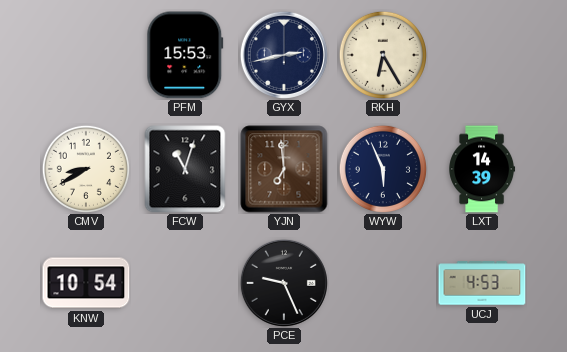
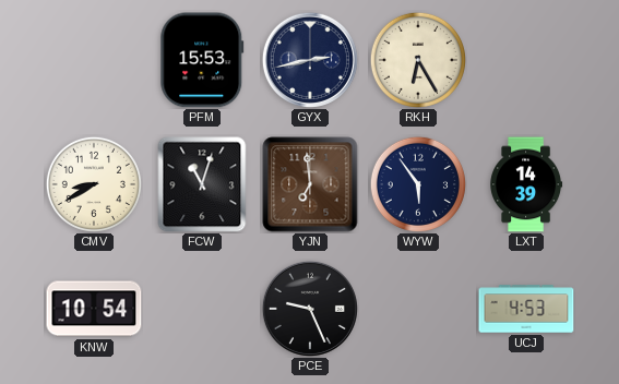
WYW: 5:56 -> 5:54
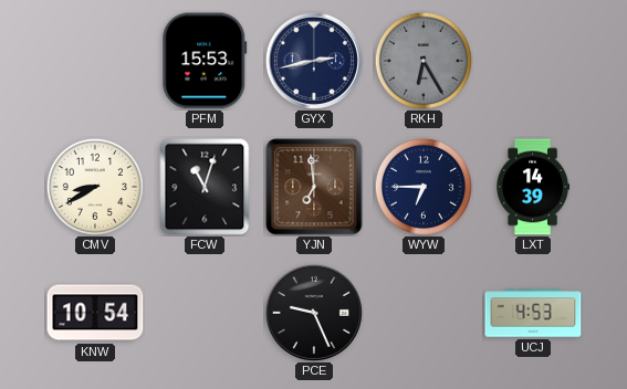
RKH dial: cream -> grey
WYW: 5:54 -> 6:45
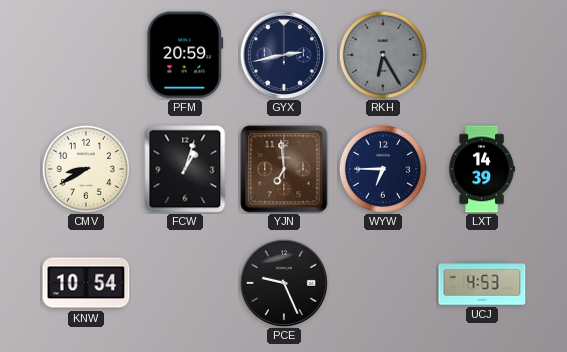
PFM: 15:53 -> 20:59
FCW: 11:03 -> 1:03
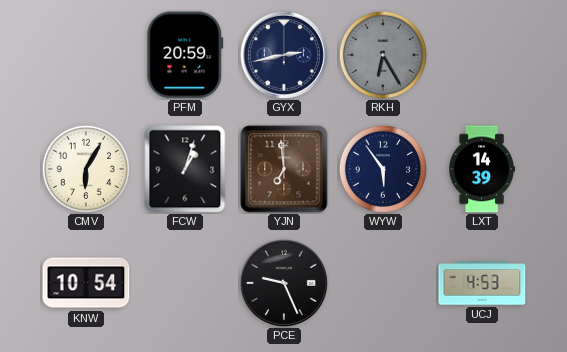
CMV: 8:40 -> 6:05
WYW: 6:45 -> 5:54
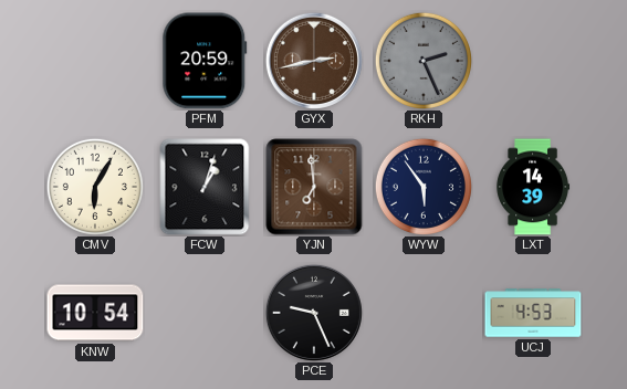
GYX dial: navy -> brown
RKH: 6:25 -> 2:26
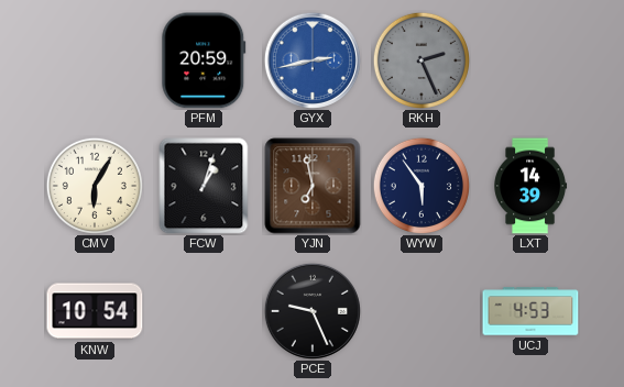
GYX dial: brown -> blue
YJN: 6:59 -> 6:58
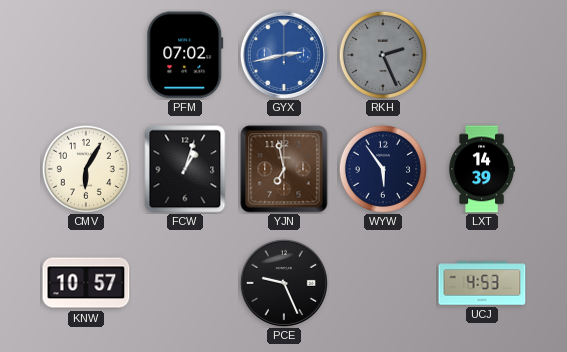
PFM: 20:59 -> 07:02
KNW: 10:54 -> 10:57
